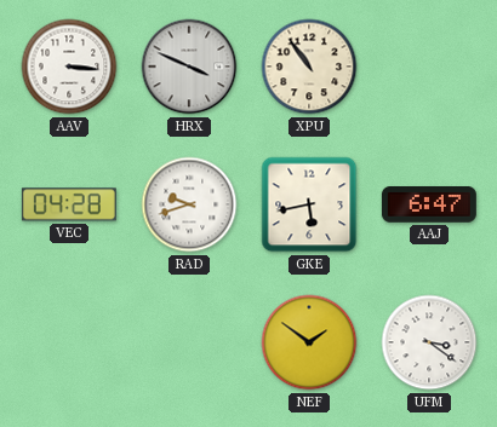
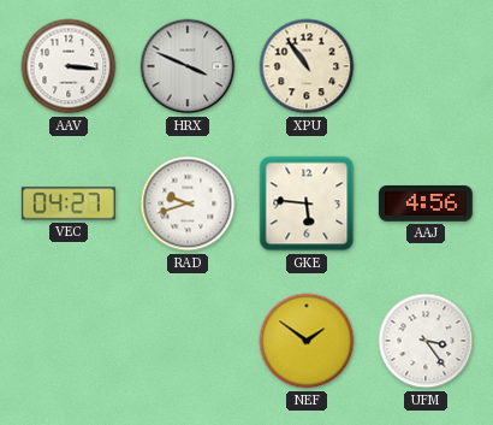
VEC: 04:28 -> 04:27
GKE: 5:43 -> 5:46
AAJ: 6:47 -> 4:56
UFM: 3:21 -> 3:24
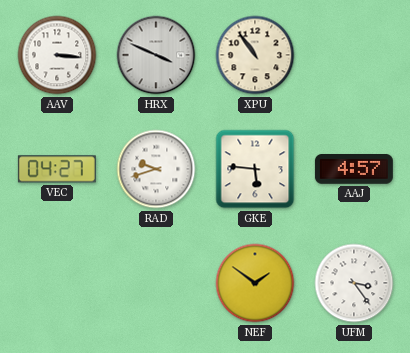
AAJ: 4:56 -> 4:57
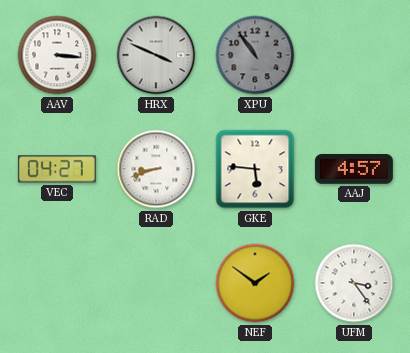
XPU dial: cream -> grey
RAD: 9:42 -> 8:42
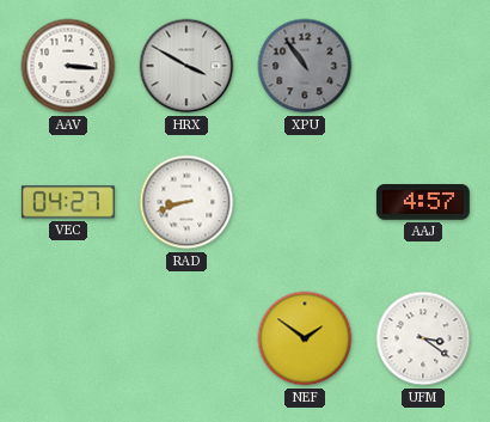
HRX: 3:49 -> 3:50
GKE: 5:46 -> none
UFM: 3:24 -> 3:21
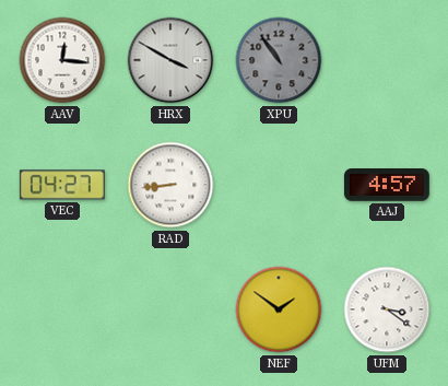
AAV: 3:16 -> 12:16
RAD: 8:42 -> 8:44
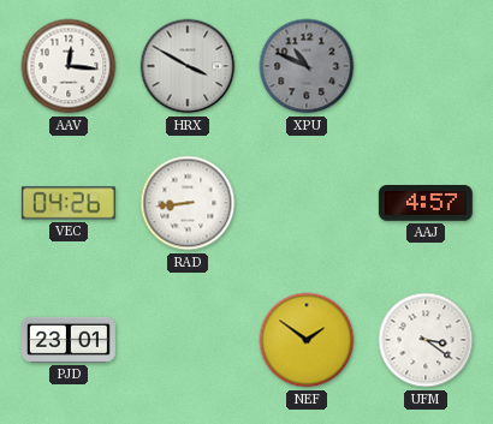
XPU: 10:54 -> 10:49
VEC: 04:27 -> 04:26
PJD: none -> 23:01
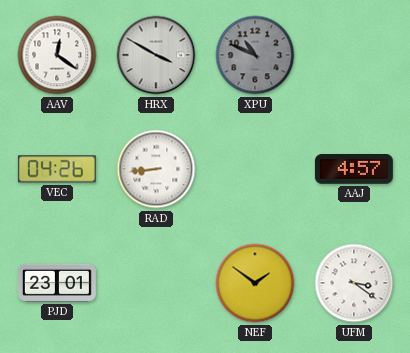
AAV: 12:16 -> 12:21
